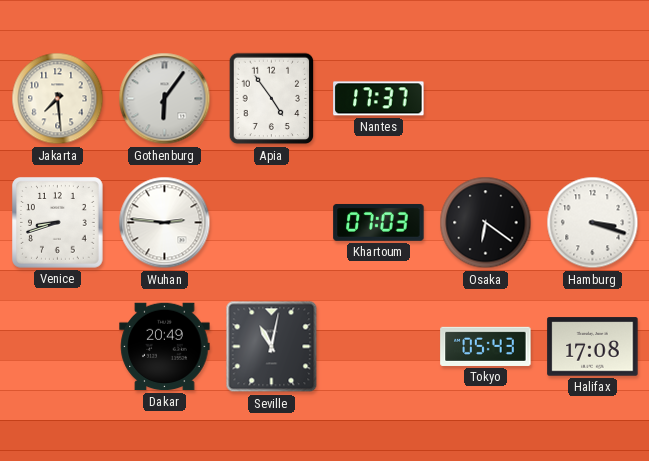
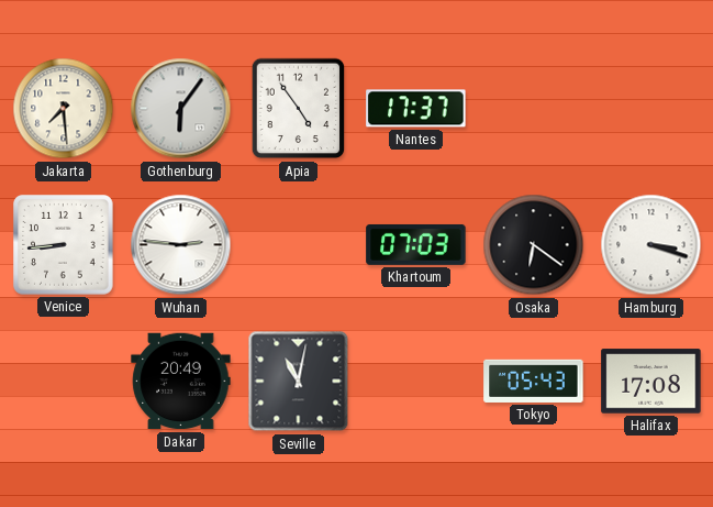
Venice: 8:42 -> 8:44
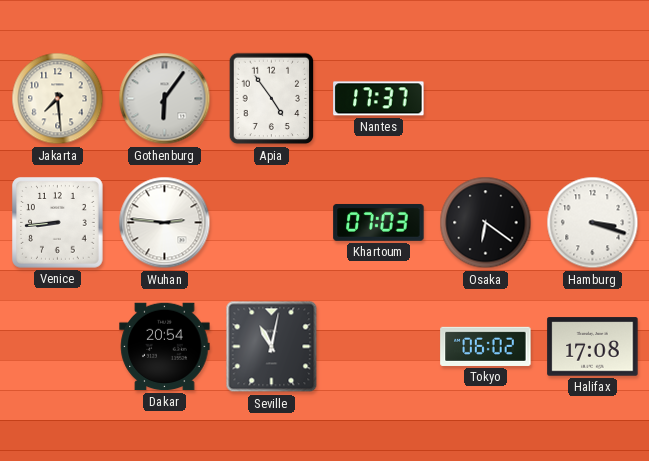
Dakar: 20:49 -> 20:54
Tokyo: 05:43 -> 06:02
